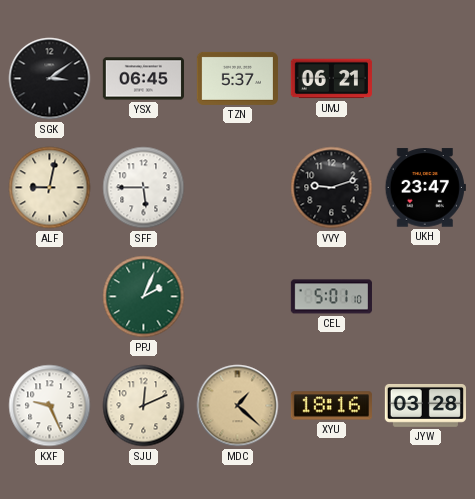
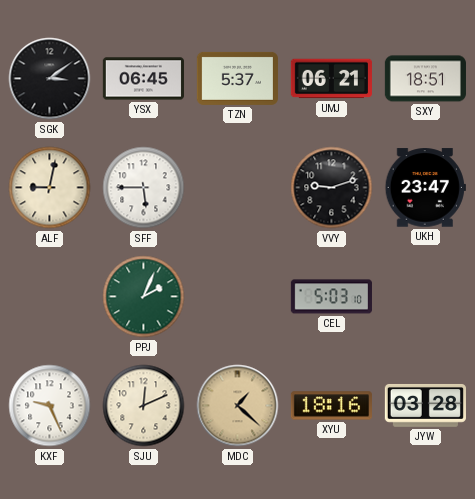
SXY: none -> 18:51
CEL: 5:01 -> 5:03
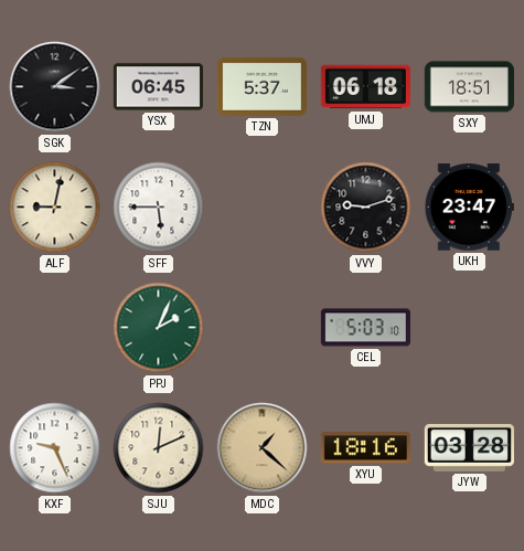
UMJ: 06:21 -> 06:18
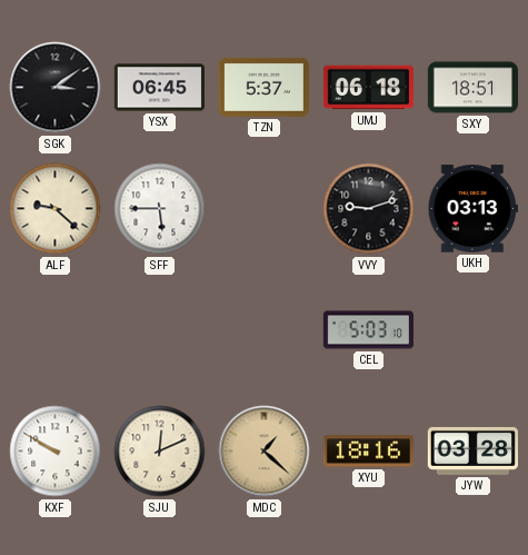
ALF: 9:02 -> 9:22
UKH: 23:47 -> 03:13
PPJ: 2:04 -> none
KXF: 9:26 -> 9:50
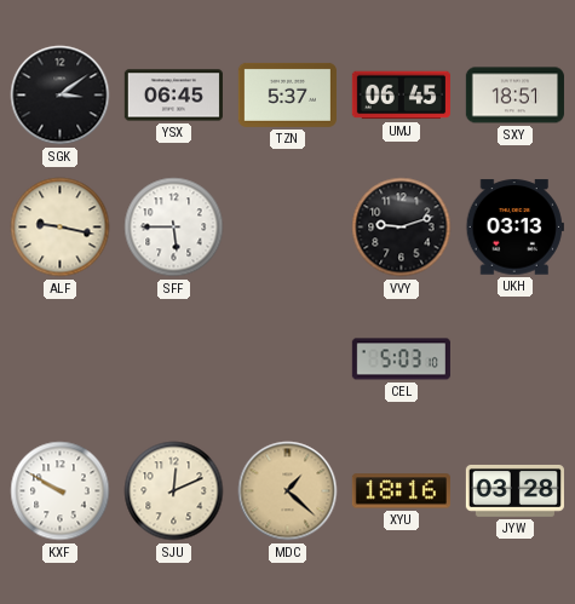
UMJ: 06:18 -> 06:45
ALF: 9:22 -> 9:17
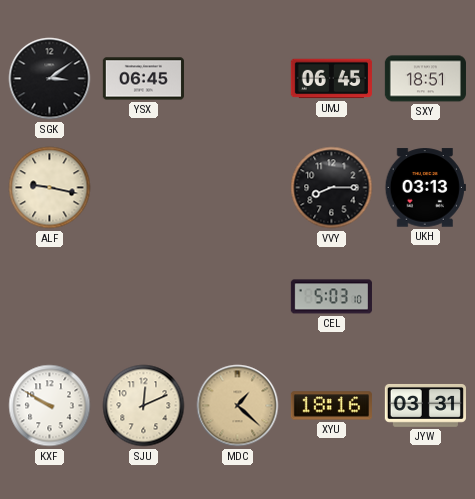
TZN: 5:37 -> none
SFF: 5:45 -> none
VVY: 9:12 -> 8:15
JYW: 03:28 -> 03:31
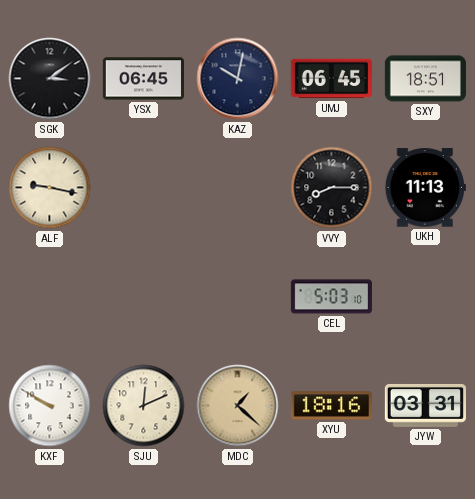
KAZ: none -> 10:02
UKH: 03:13 -> 11:13
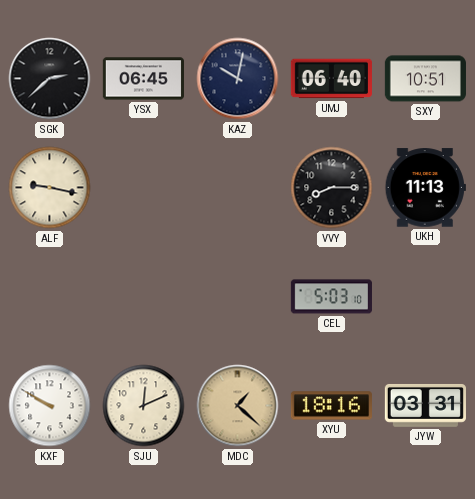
SGK: 3:09 -> 2:38
UMJ: 06:45 -> 06:40
SXY: 18:51 -> 10:51
